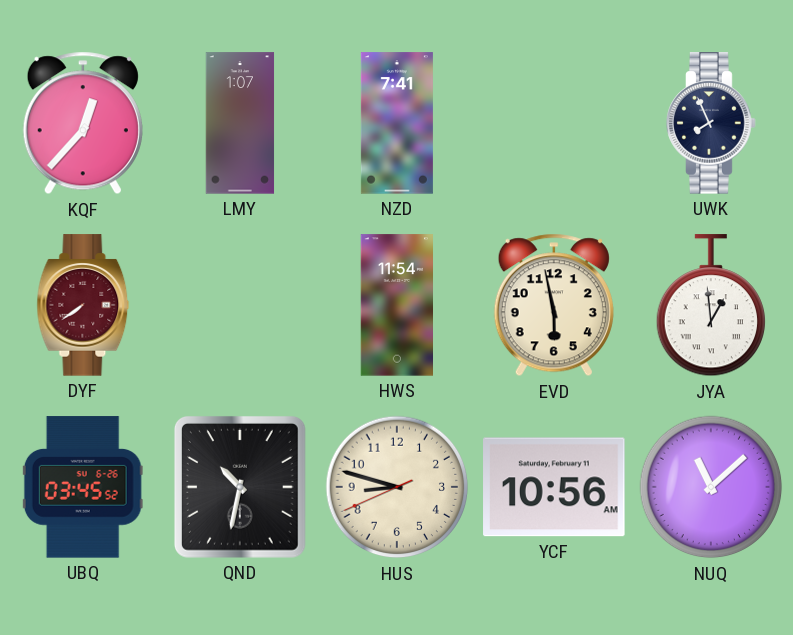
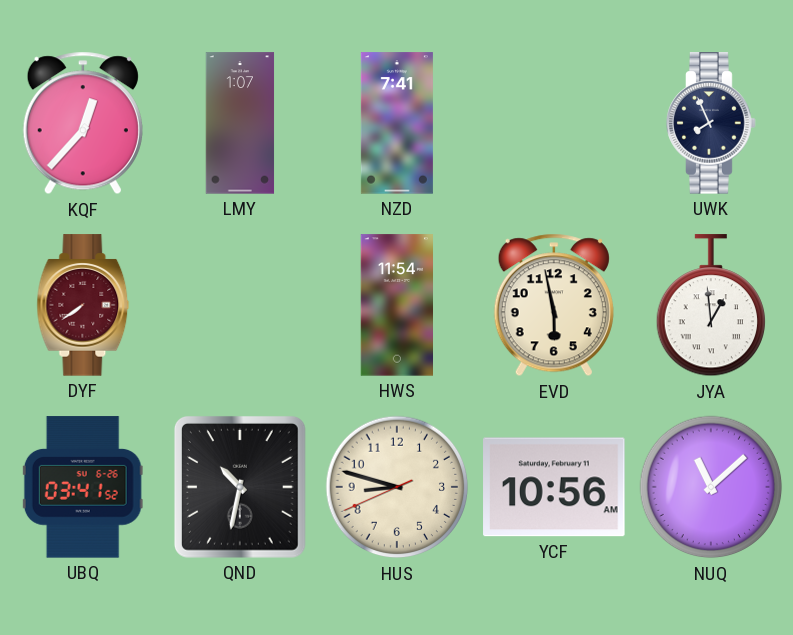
UBQ: 03:45 -> 03:41
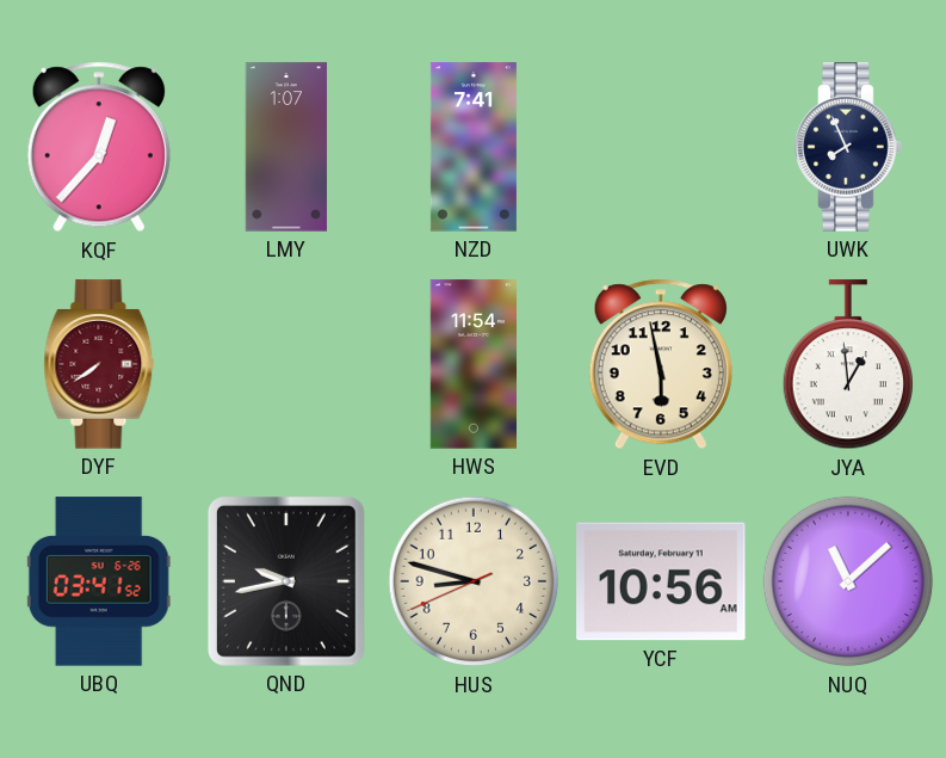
QND: 10:32 -> 9:43
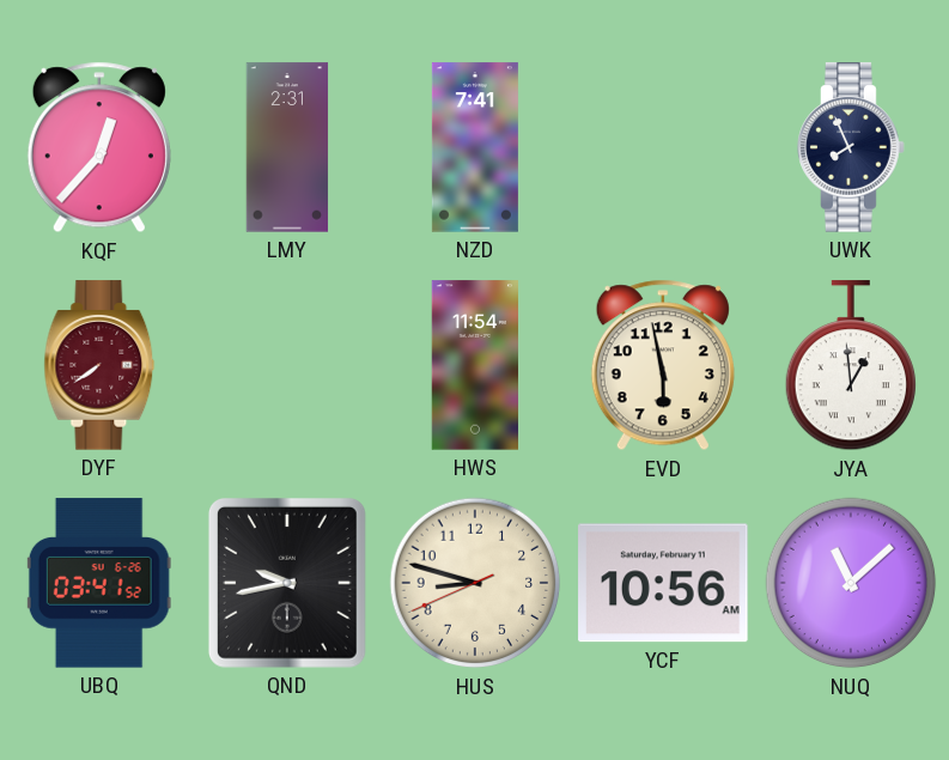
LMY: 1:07 -> 2:31
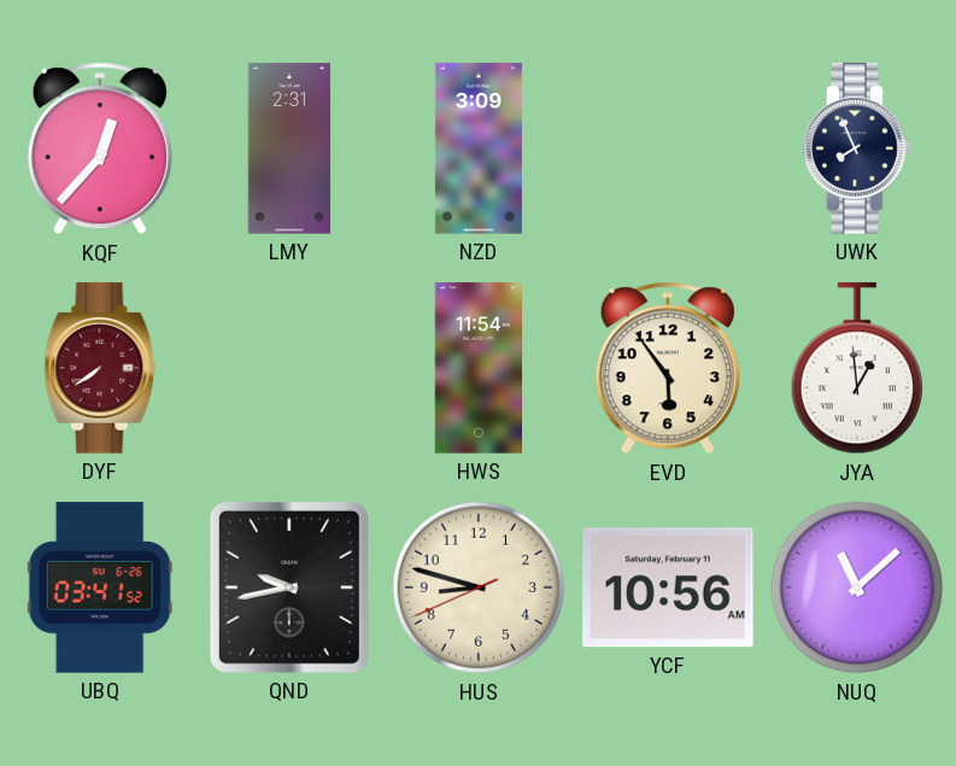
NZD: 7:41 -> 3:09
EVD: 5:58 -> 5:54
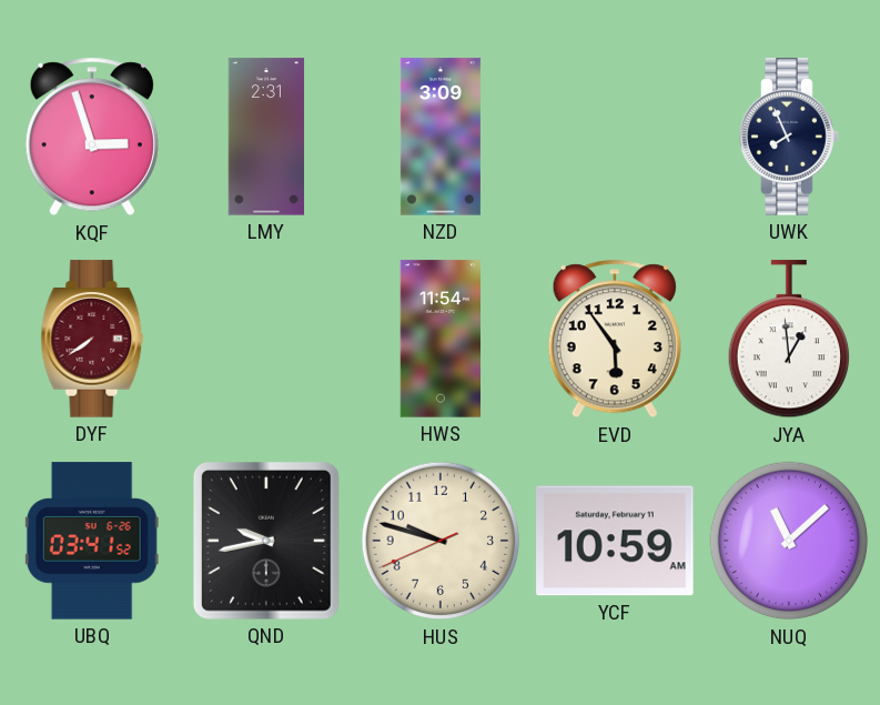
KQF: 12:37 -> 2:57
HUS: 8:47 -> 9:47
YCF: 10:56 -> 10:59
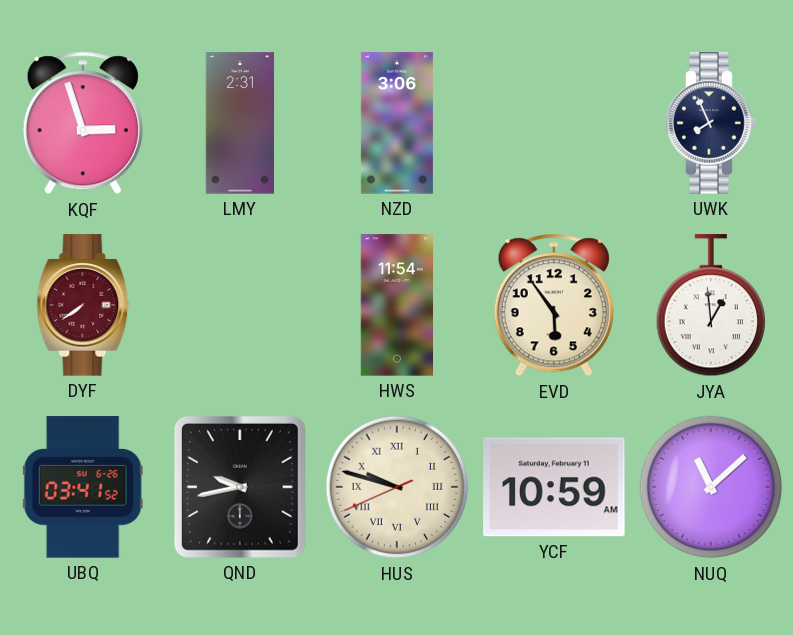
NZD: 3:09 -> 3:06
HUS numerals: Arabic -> Roman
